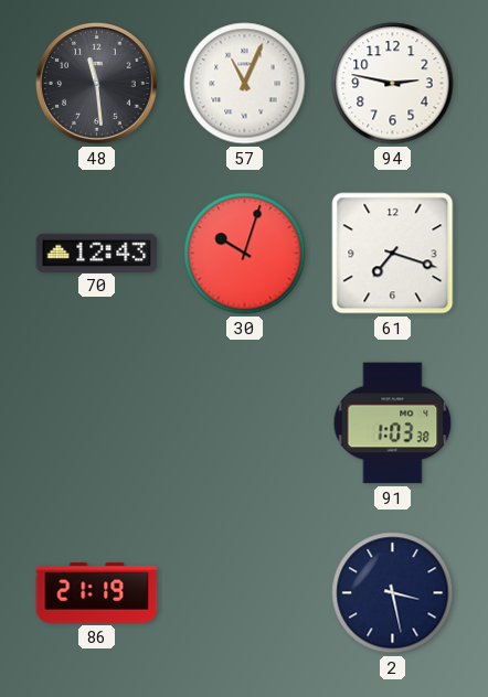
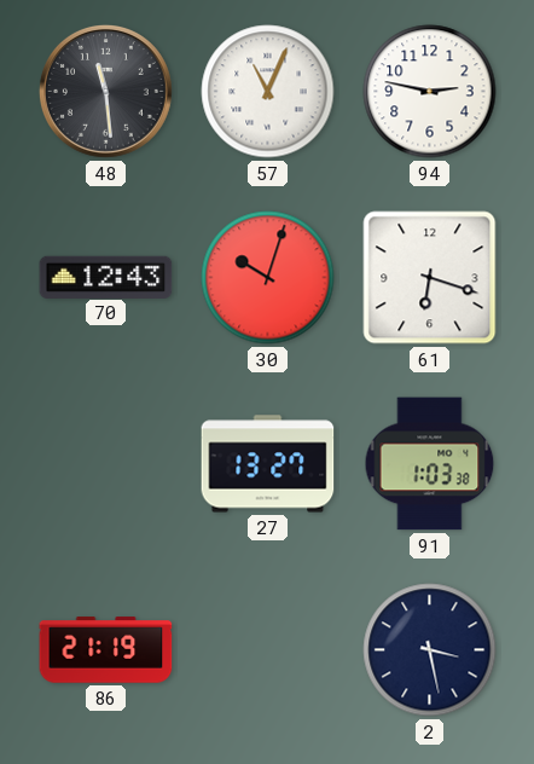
61: 7:18 -> 6:18
27: none -> 13:27
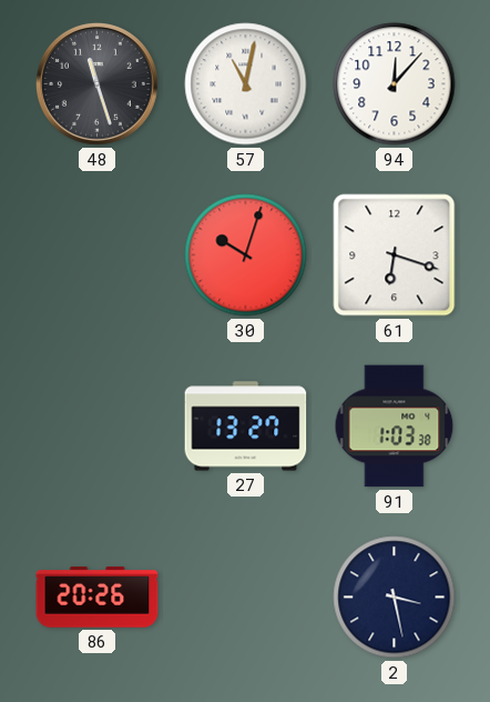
48: 11:29 -> 11:27
57: 11:04 -> 11:02
94: 2:47 -> 12:07
70: 12:43 -> none
86: 21:19 -> 20:26
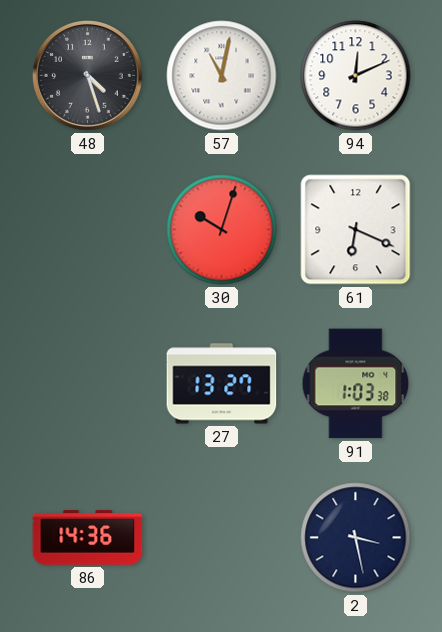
48: 11:27 -> 4:27
94: 12:07 -> 12:11
61: 6:18 -> 6:19
86: 20:26 -> 14:36
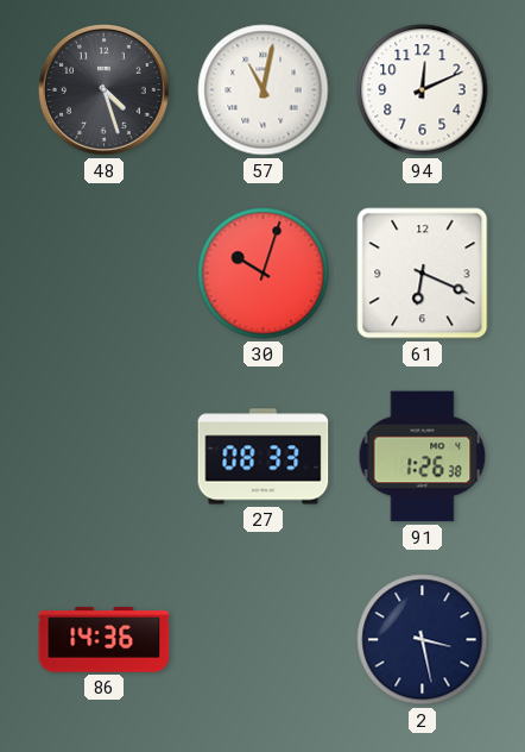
27: 13:27 -> 08:33
91: 1:03 -> 1:26
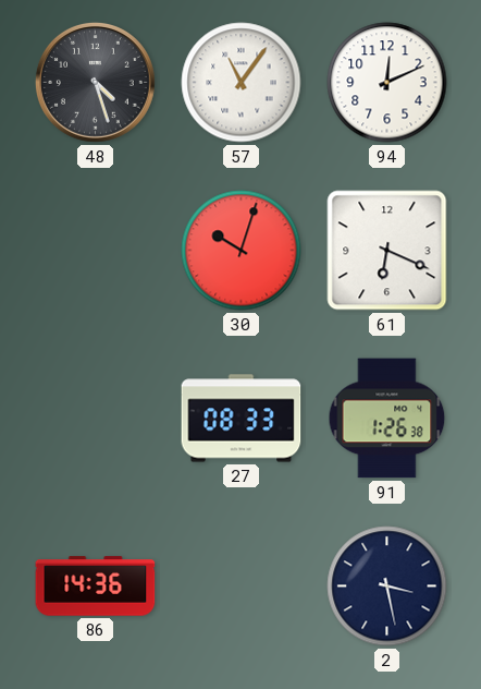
57: 11:02 -> 11:06
